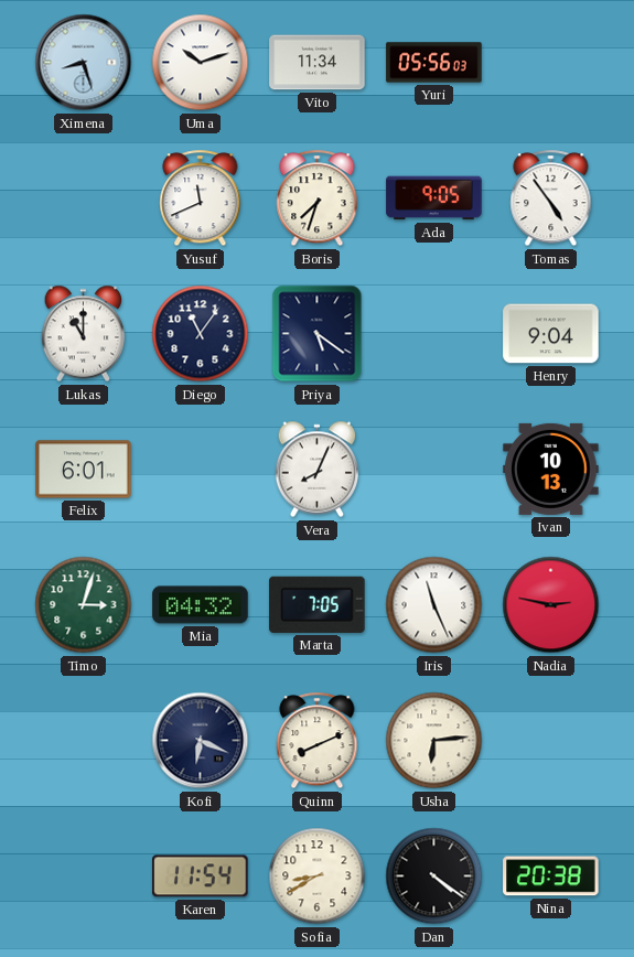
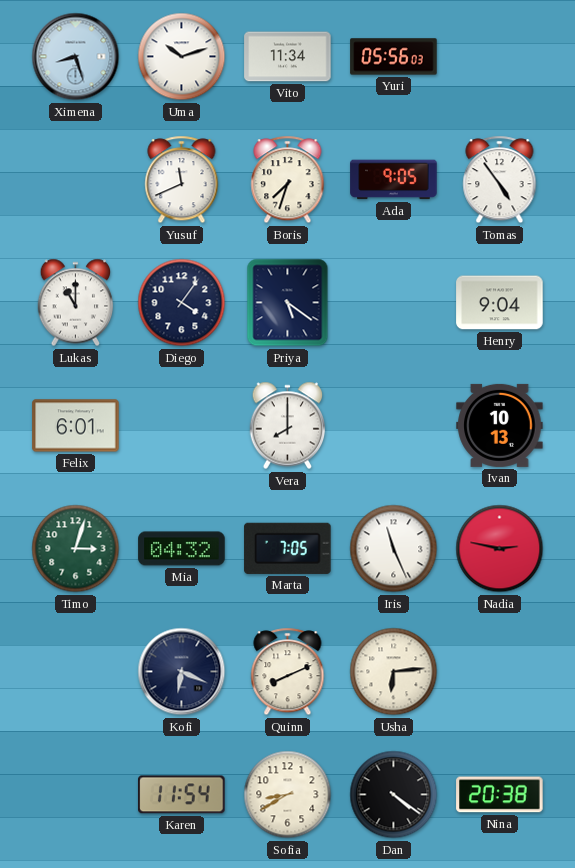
Diego: 11:06 -> 4:06
Vera: 8:04 -> 8:00
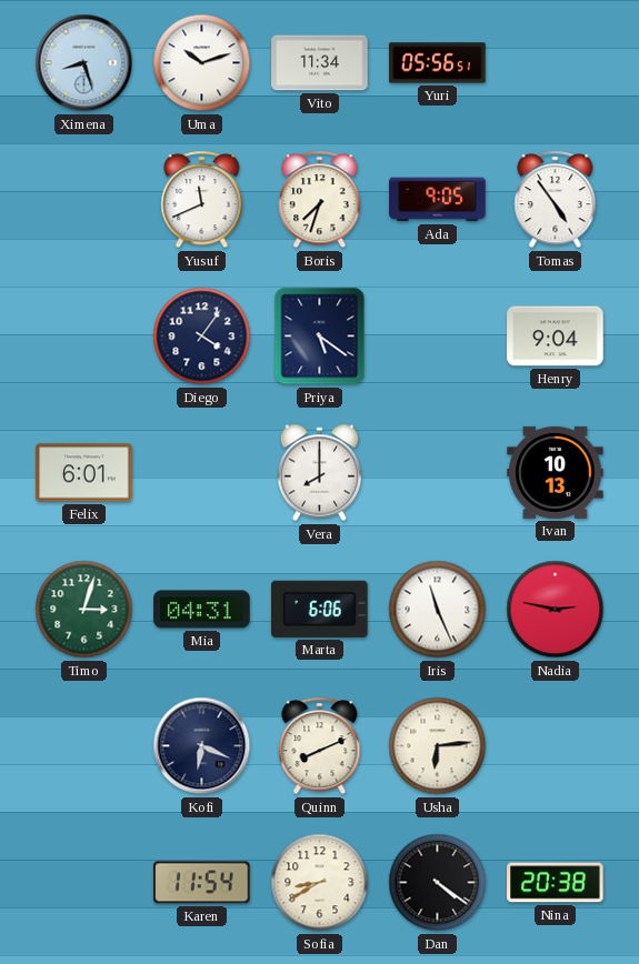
Yuri: 05:56:03 -> 05:56:51
Lukas: 11:00 -> none
Mia: 04:32 -> 04:31
Marta: 7:05 -> 6:06
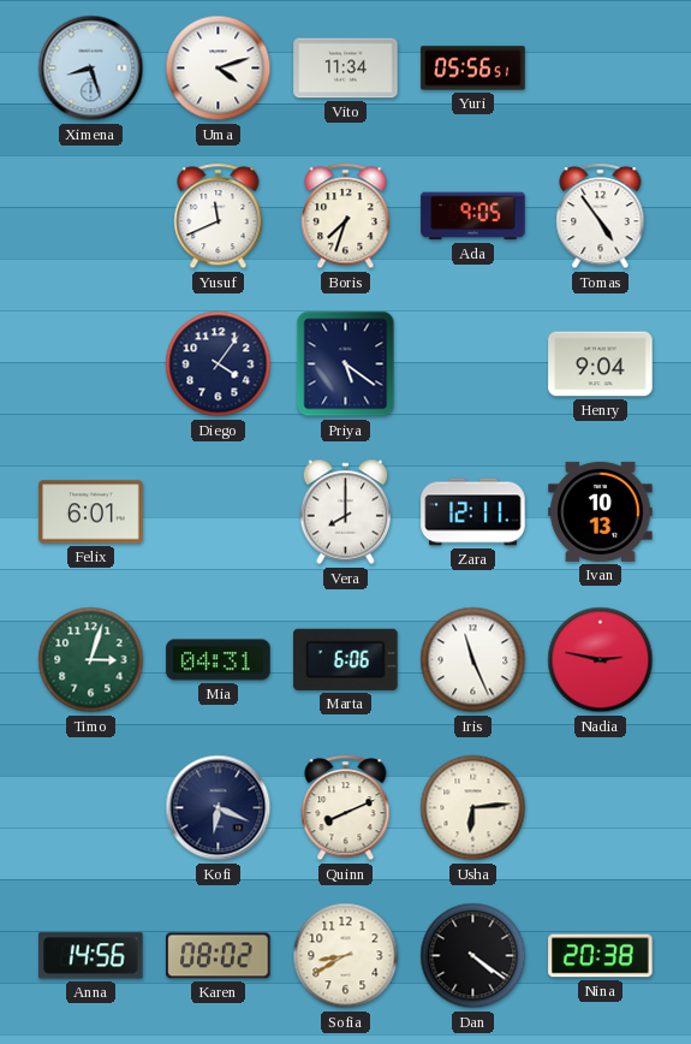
Uma: 10:12 -> 4:12
Zara: none -> 12:11
Anna: none -> 14:56
Karen: 11:54 -> 08:02
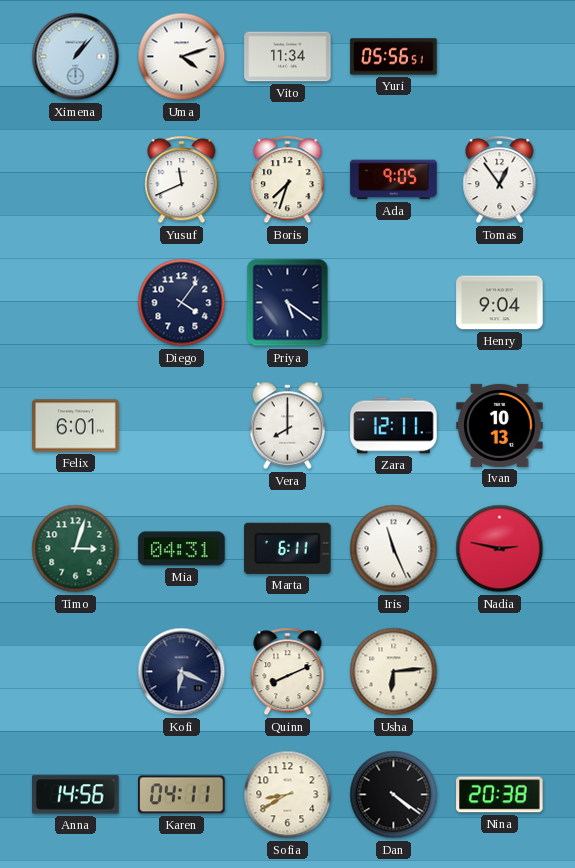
Ximena: 8:27 -> 1:07
Tomas: 4:54 -> 12:54
Marta: 6:06 -> 6:11
Karen: 08:02 -> 04:11
